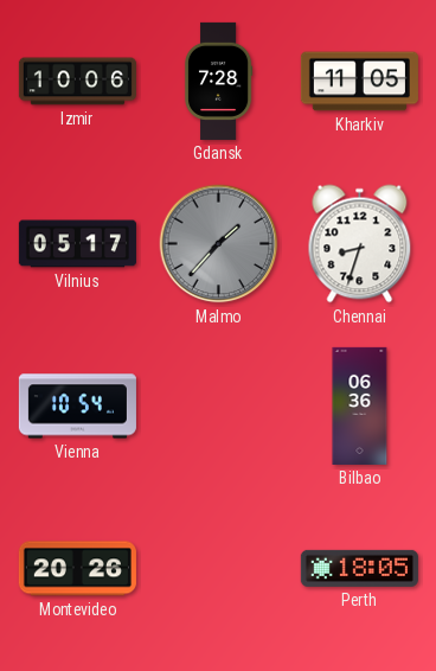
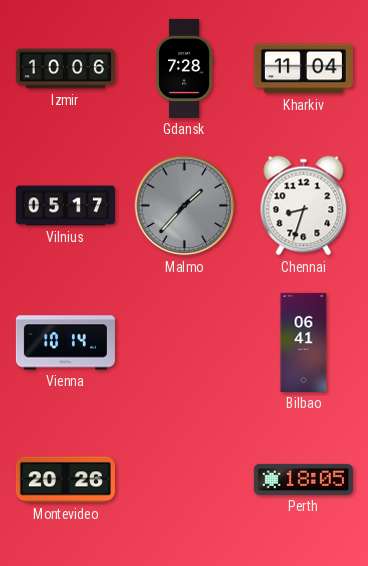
Kharkiv: 11:05 -> 11:04
Vienna: 10:54 -> 10:14
Bilbao: 06:36 -> 06:41
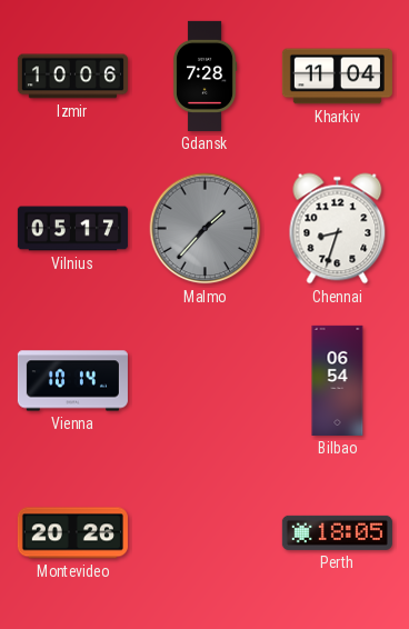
Bilbao: 06:41 -> 06:54
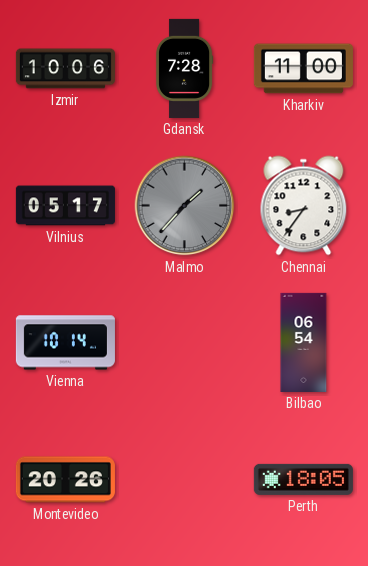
Kharkiv: 11:04 -> 11:00
Chennai: 8:33 -> 8:36
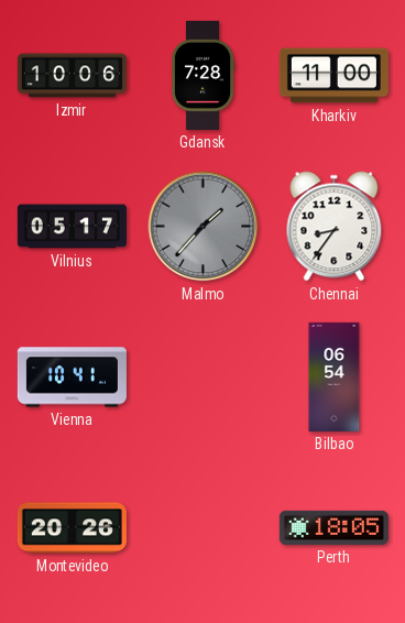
Vienna: 10:14 -> 10:41
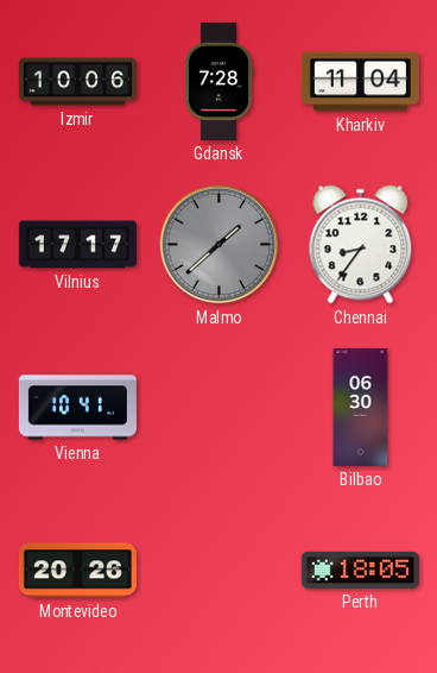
Kharkiv: 11:00 -> 11:04
Vilnius: 05:17 -> 17:17
Malmo: 1:37 -> 1:38
Bilbao: 06:54 -> 06:30
